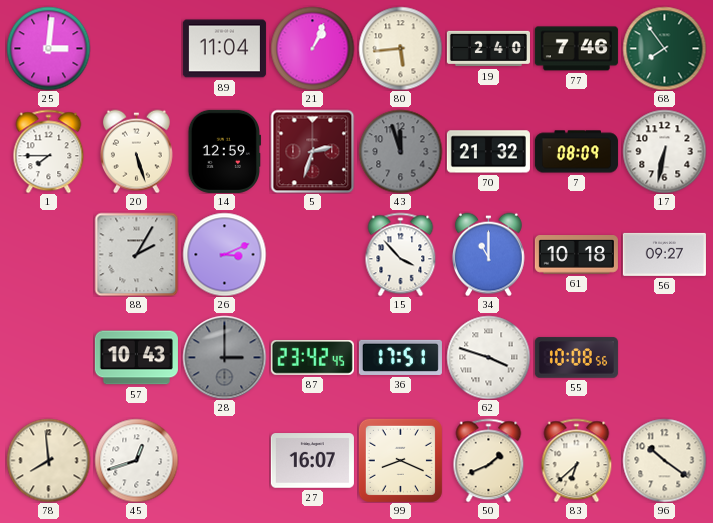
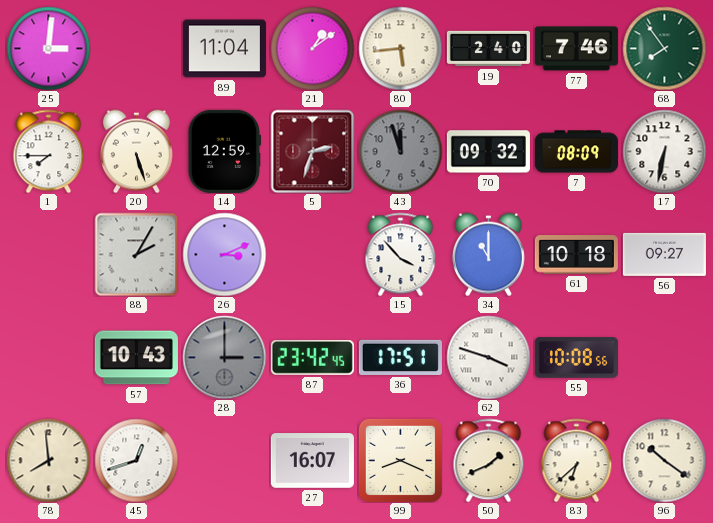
21: 1:04 -> 1:09
70: 21:32 -> 09:32
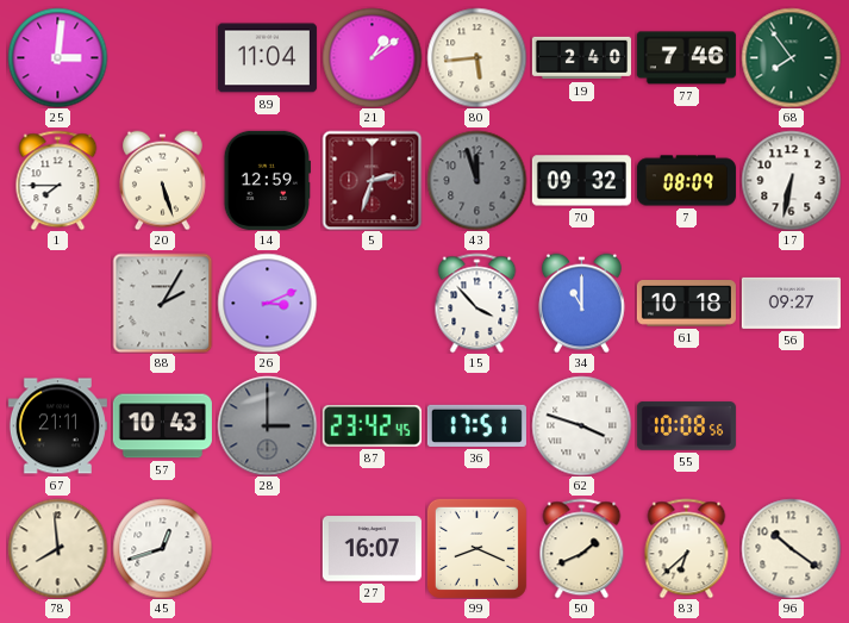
67: none -> 21:11
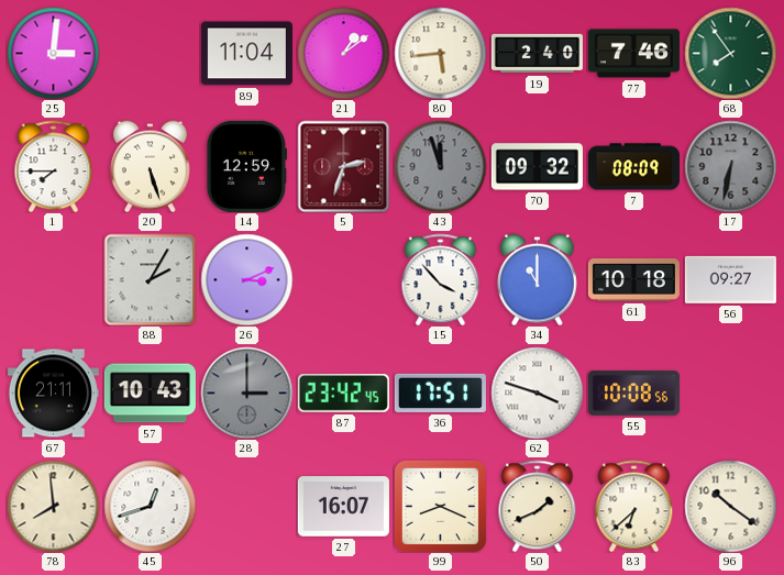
17 dial: white -> grey
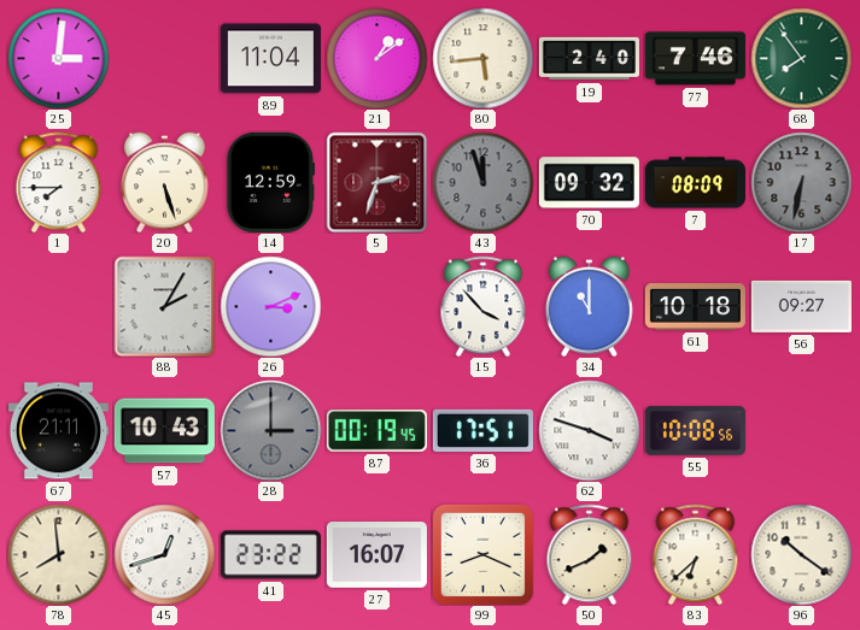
87: 23:42 -> 00:19
41: none -> 23:22
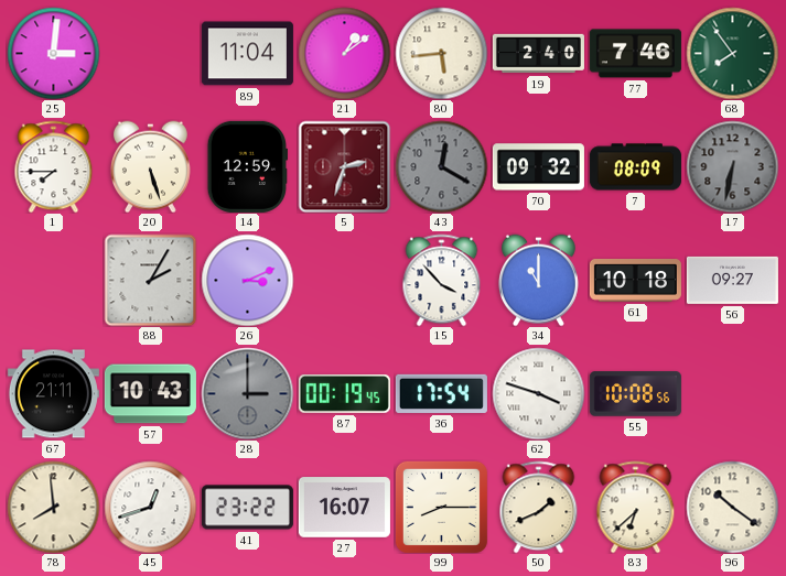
43: 11:57 -> 12:20
36: 17:51 -> 17:54
99: 8:19 -> 8:15
